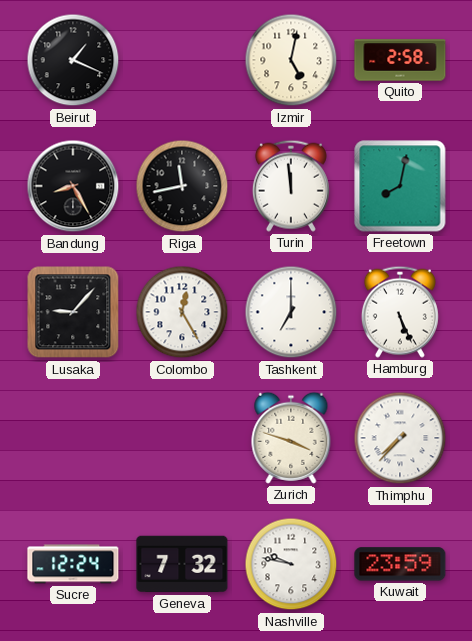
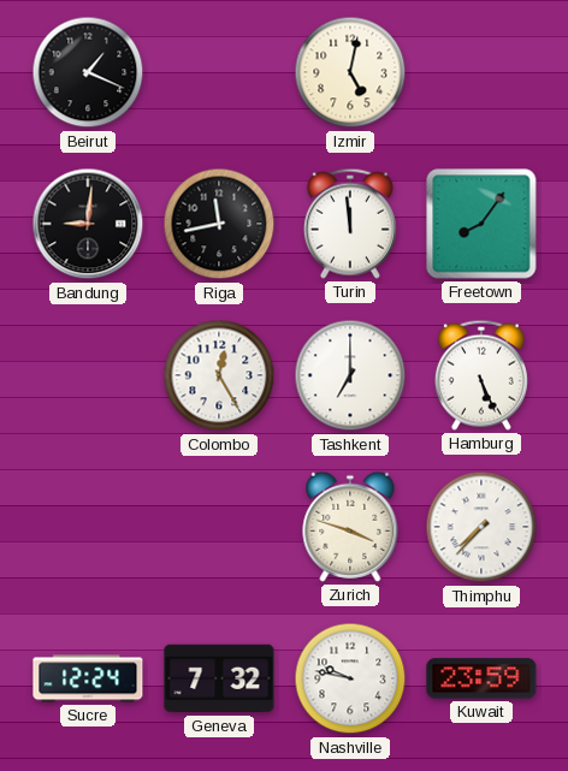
Quito: 2:58 -> none
Bandung: 8:25 -> 9:01
Freetown: 8:02 -> 8:06
Lusaka: 9:07 -> none
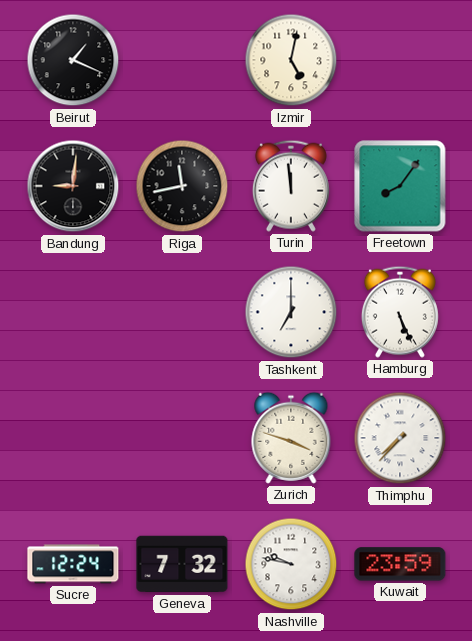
Colombo: 12:25 -> none
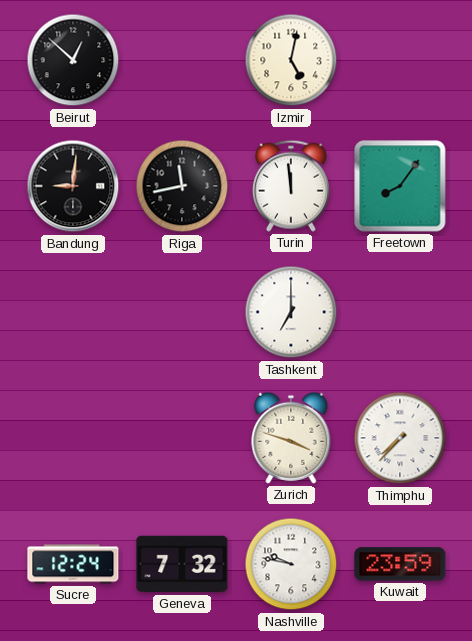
Beirut: 1:19 -> 12:52
Hamburg: 5:26 -> none
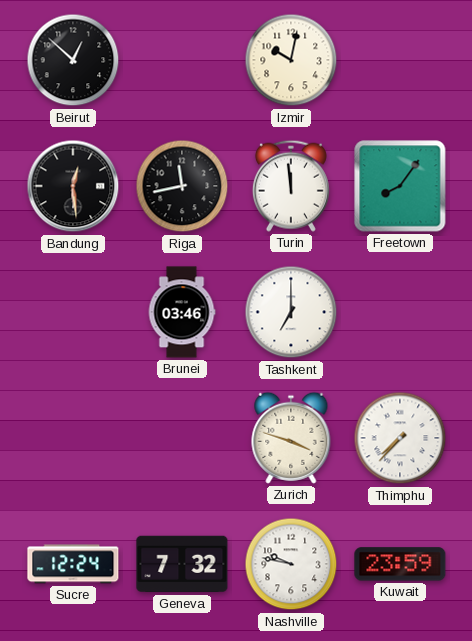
Izmir: 5:02 -> 10:02
Bandung: 9:01 -> 12:29
Brunei: none -> 03:46
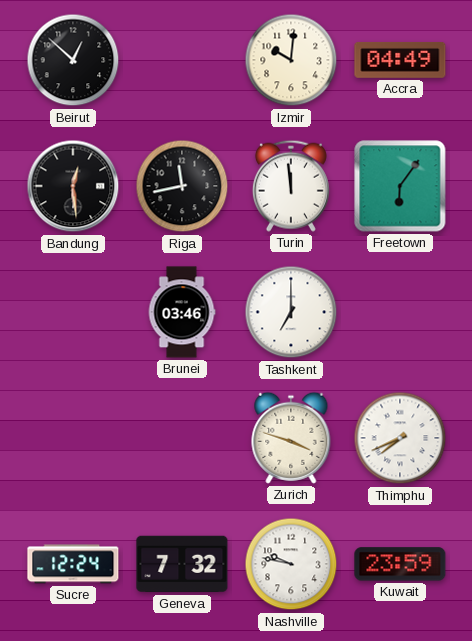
Izmir: 10:02 -> 10:01
Accra: none -> 04:49
Freetown: 8:06 -> 6:06
Thimphu: 7:37 -> 7:41
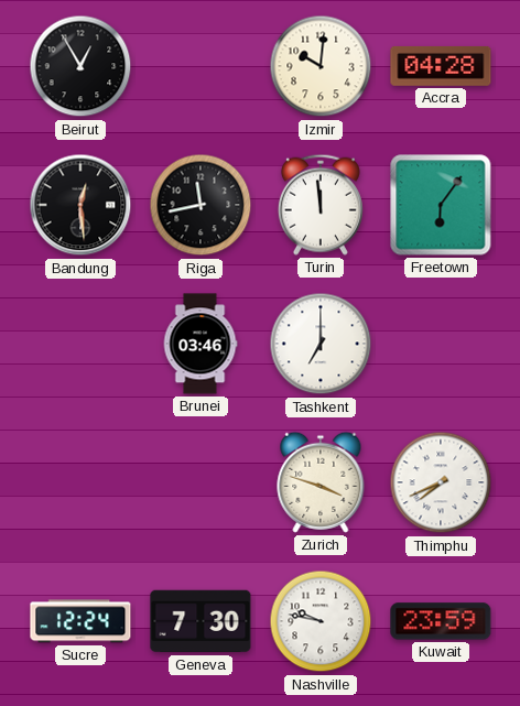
Beirut: 12:52 -> 12:55
Accra: 04:49 -> 04:28
Geneva: 7:32 -> 7:30
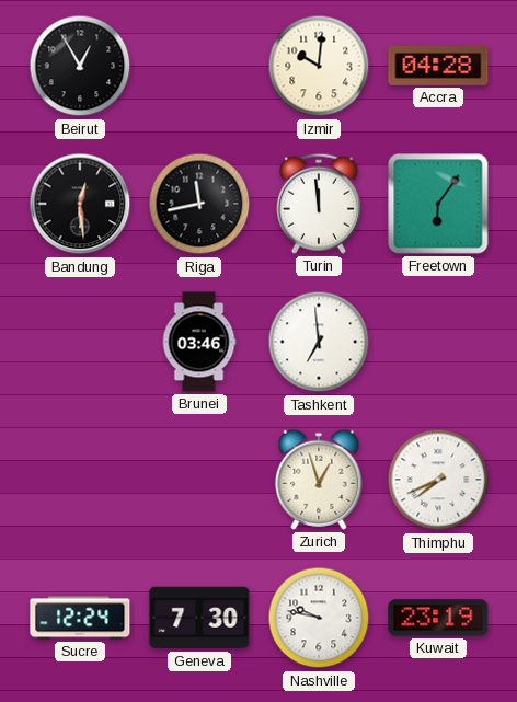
Tashkent: 7:00 -> 6:59
Zurich: 3:48 -> 12:57
Kuwait: 23:59 -> 23:19
